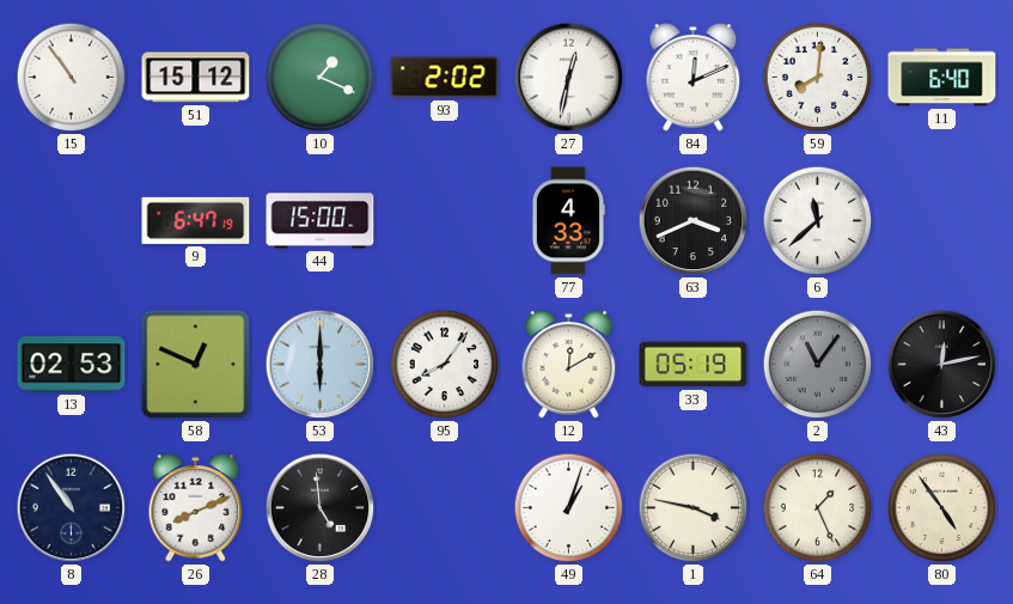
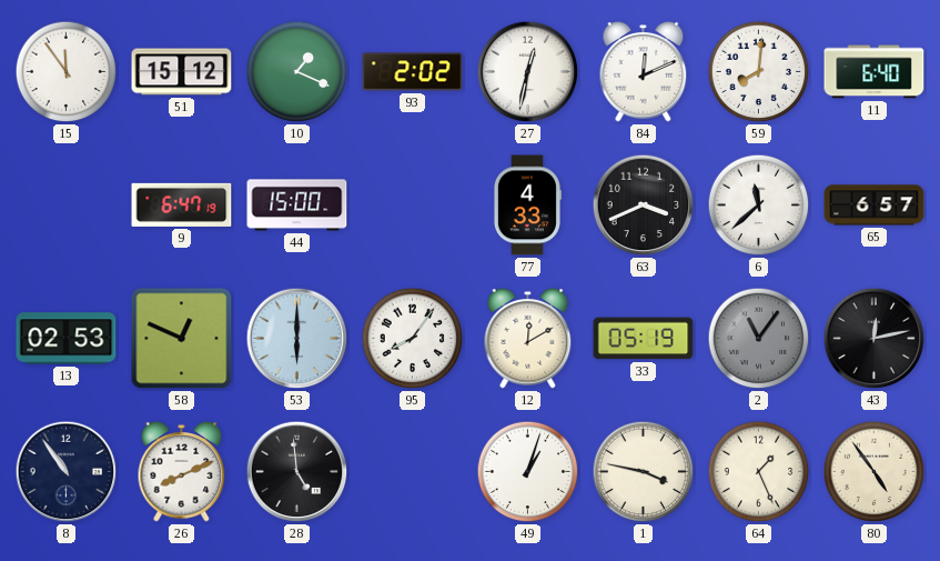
15: 10:54 -> 11:54
65: none -> 6:57
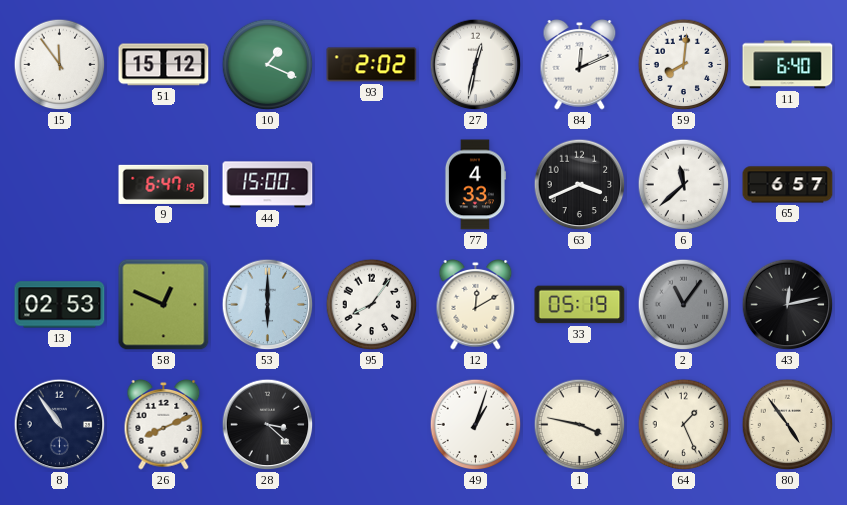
28: 4:59 -> 3:22
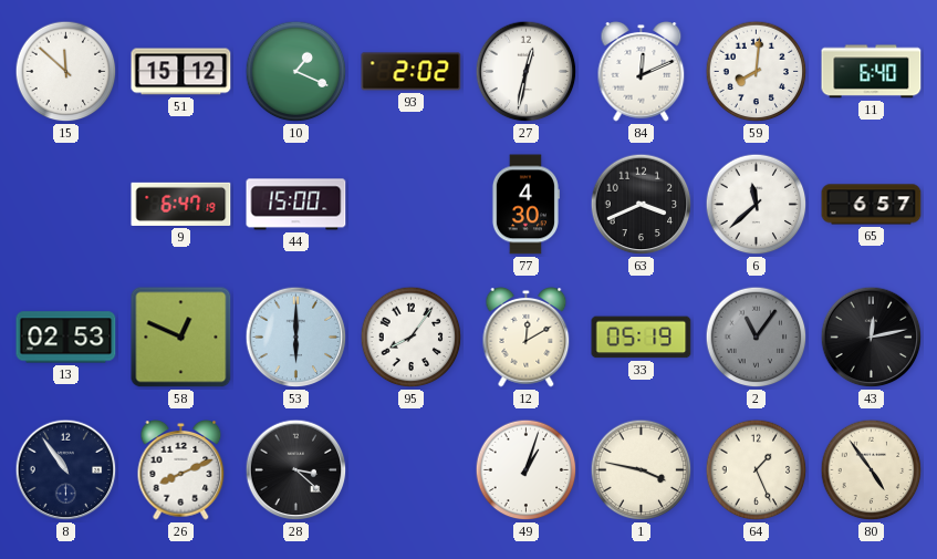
15: 11:54 -> 11:52
77: 4:33 -> 4:30
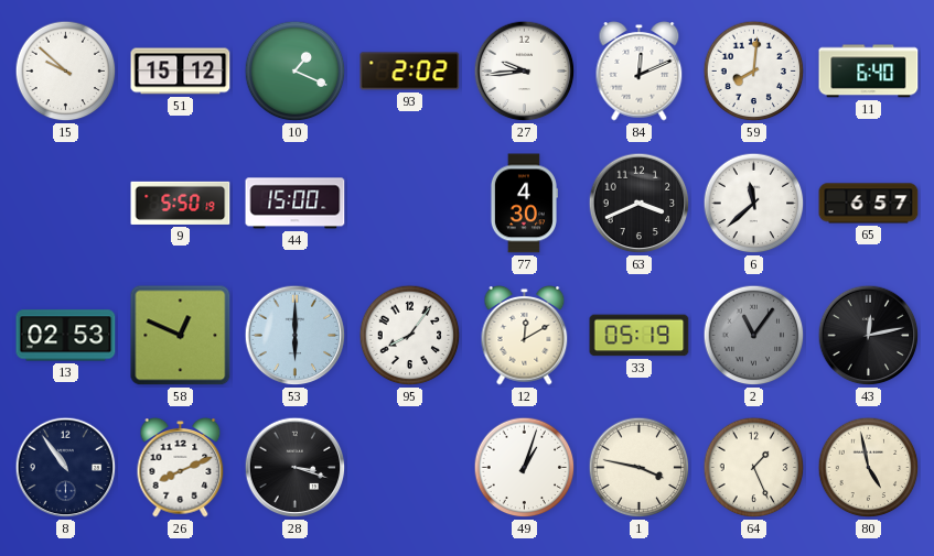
15: 11:52 -> 9:52
27: 12:32 -> 9:44
9: 6:47 -> 5:50
28: 3:22 -> 3:18
80: 4:54 -> 4:58
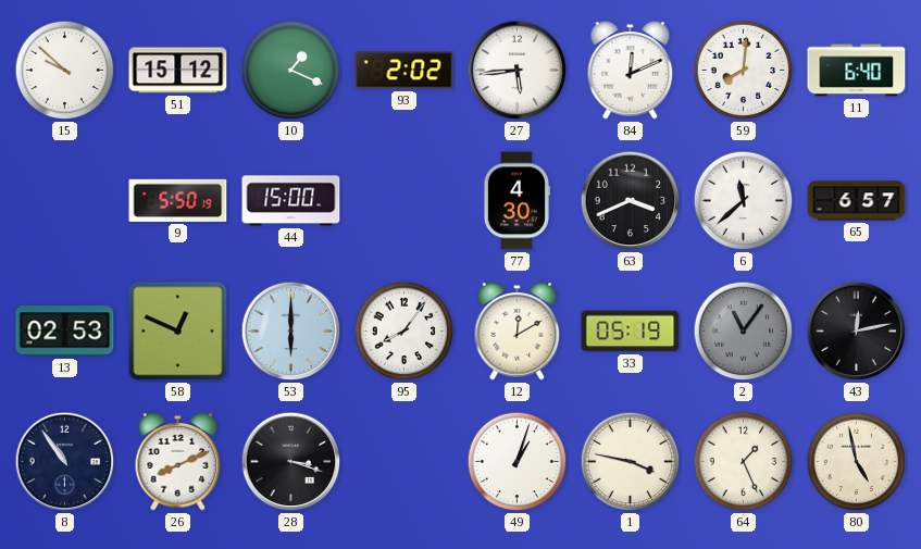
27: 9:44 -> 5:44
